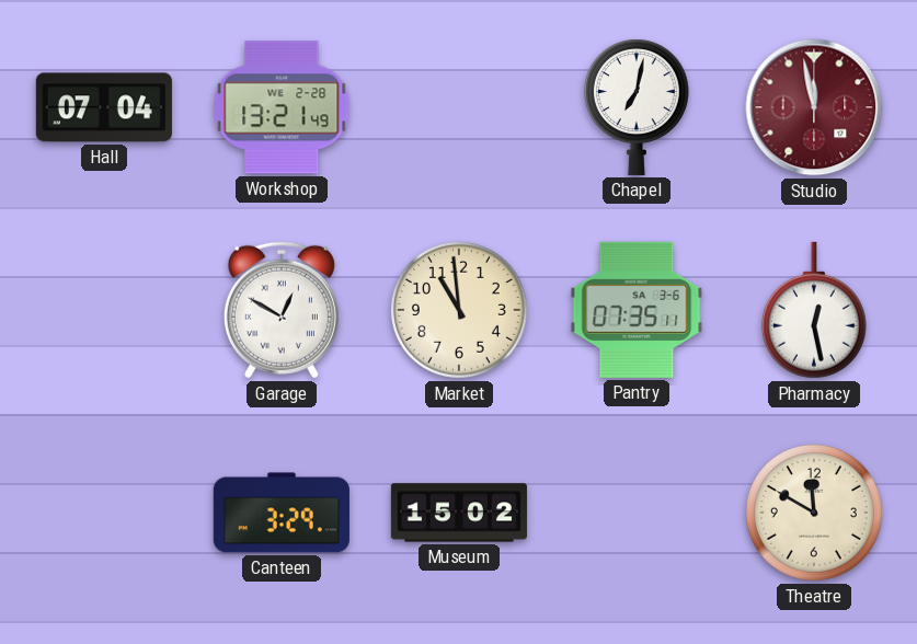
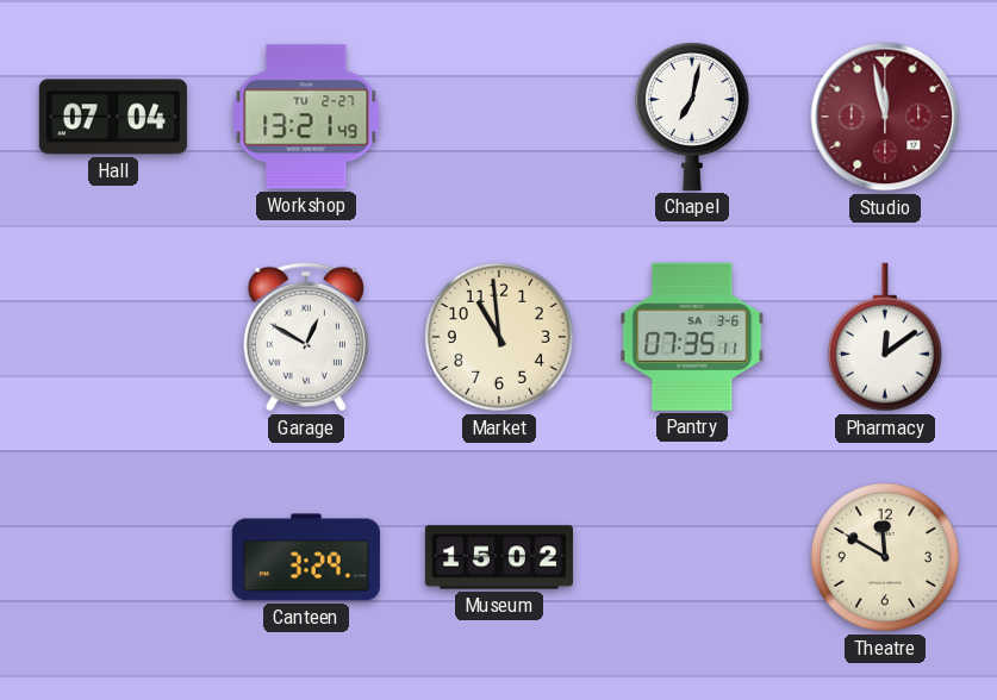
Workshop date: WE 2-28 -> TU 2-27
Pharmacy: 12:28 -> 12:09
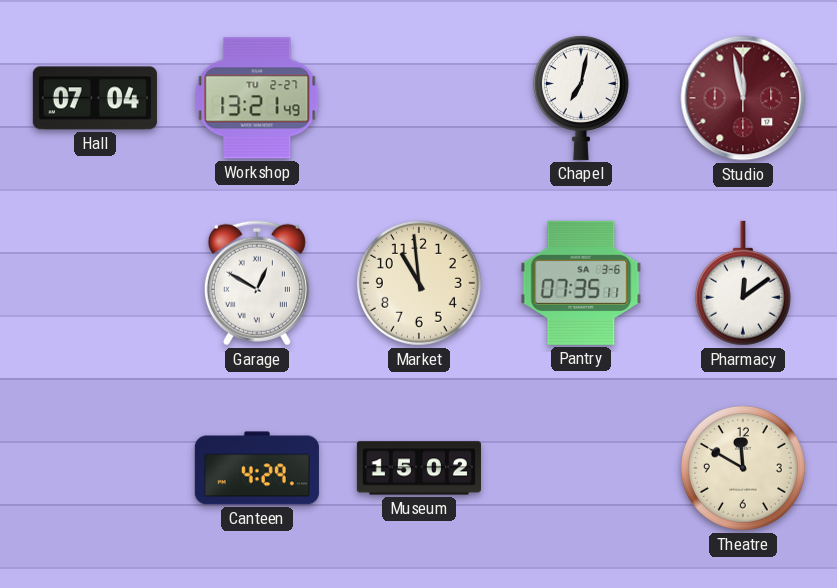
Canteen: 3:29 -> 4:29
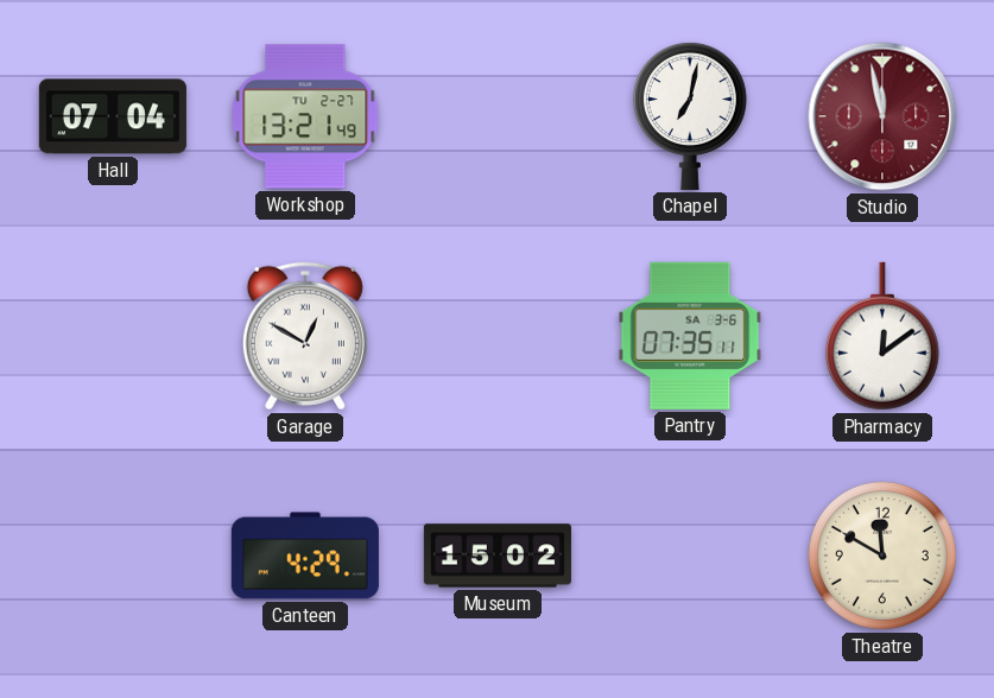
Market: 10:59 -> none
